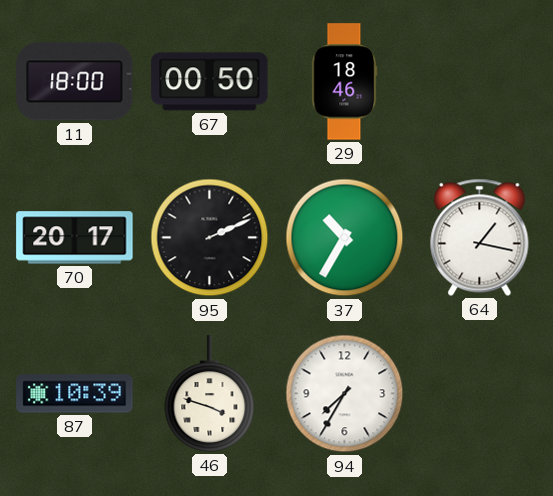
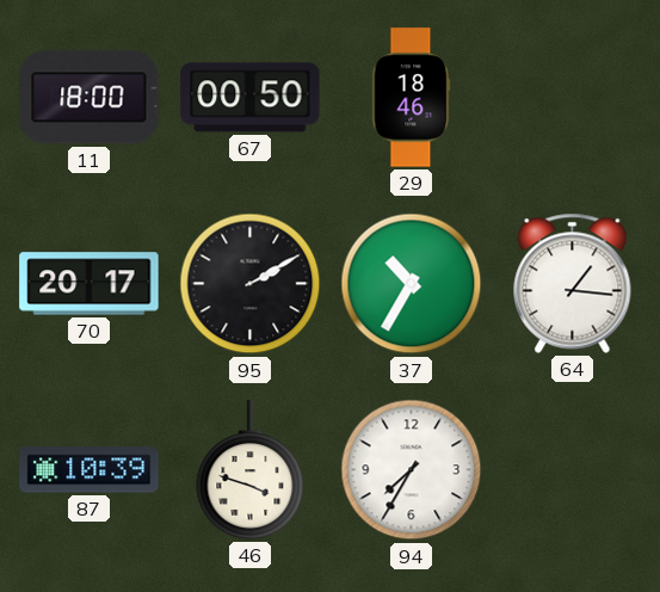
95: 2:11 -> 2:10
64: 1:17 -> 1:16
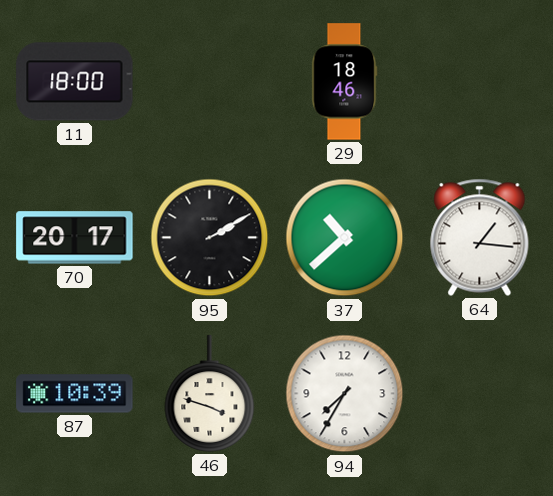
67: 00:50 -> none
37: 10:35 -> 10:38
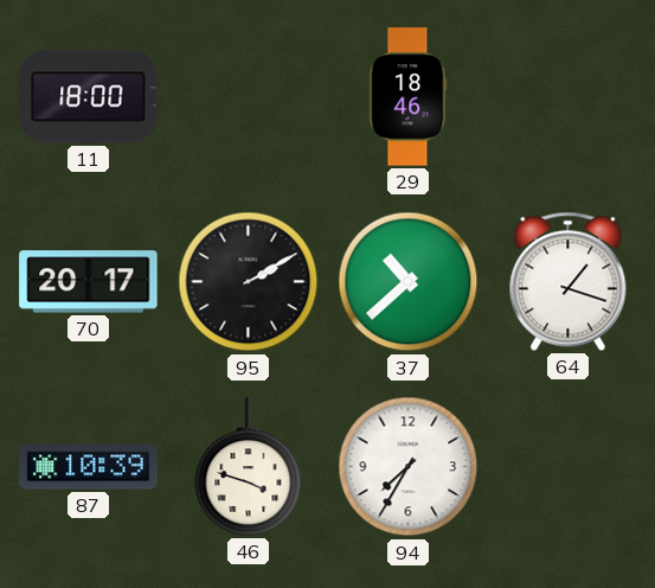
64: 1:16 -> 1:18
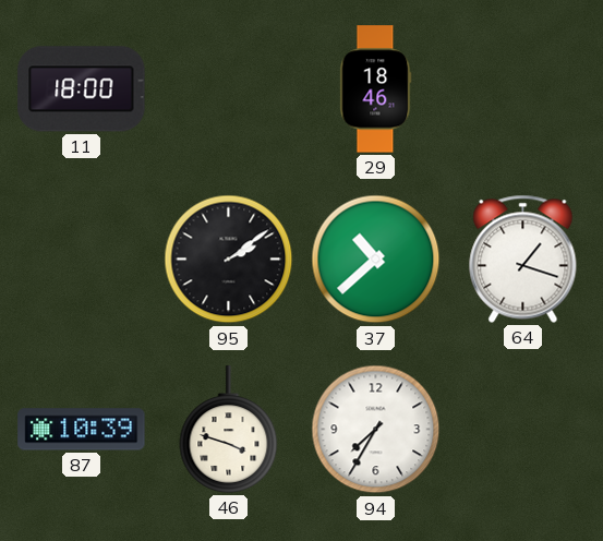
70: 20:17 -> none
95: 2:10 -> 2:09
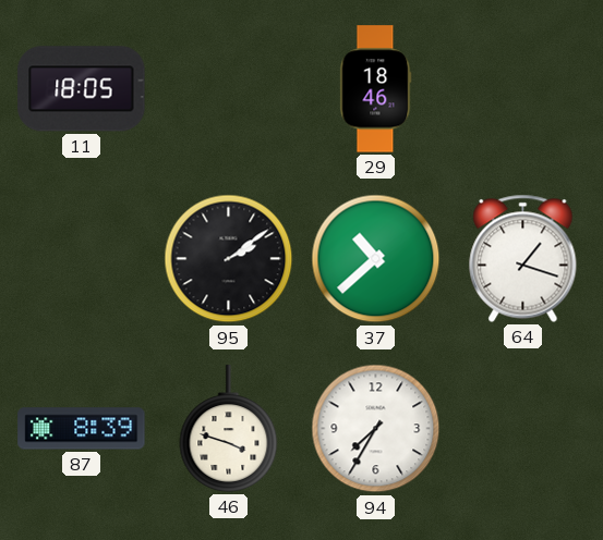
11: 18:00 -> 18:05
87: 10:39 -> 8:39
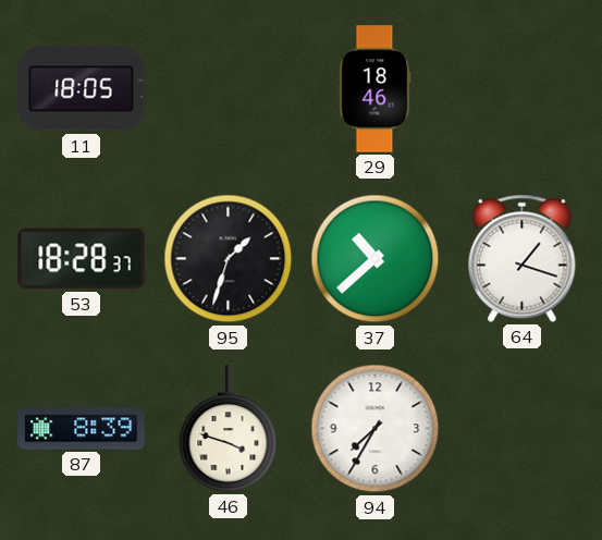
53: none -> 18:28
95: 2:09 -> 1:33
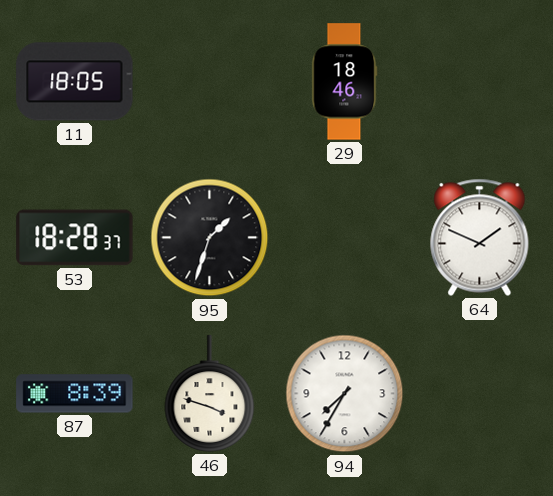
37: 10:38 -> none
64: 1:18 -> 1:49
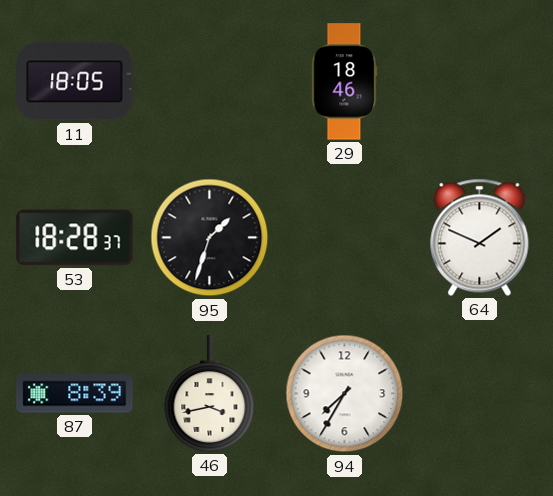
46: 3:48 -> 3:43
